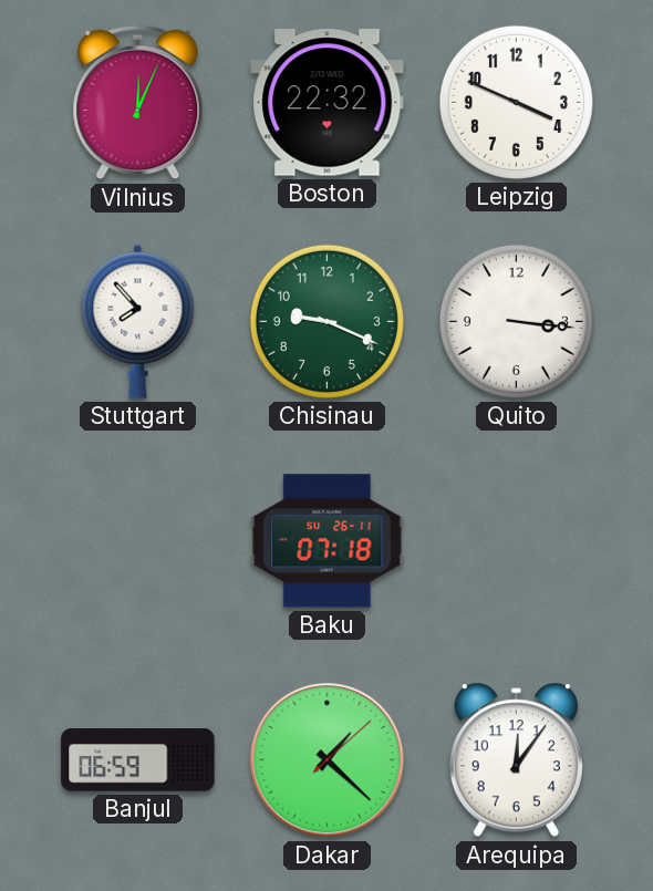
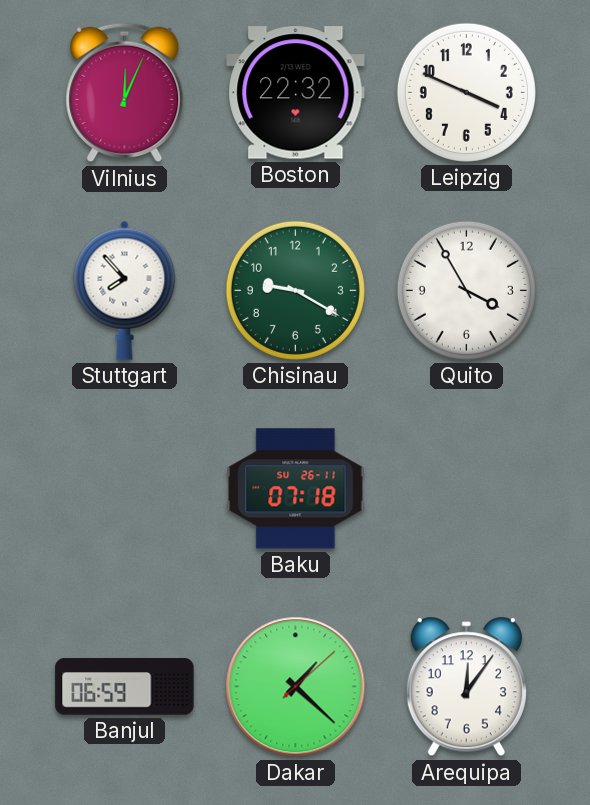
Chisinau: 9:19 -> 9:20
Quito: 3:16 -> 3:55
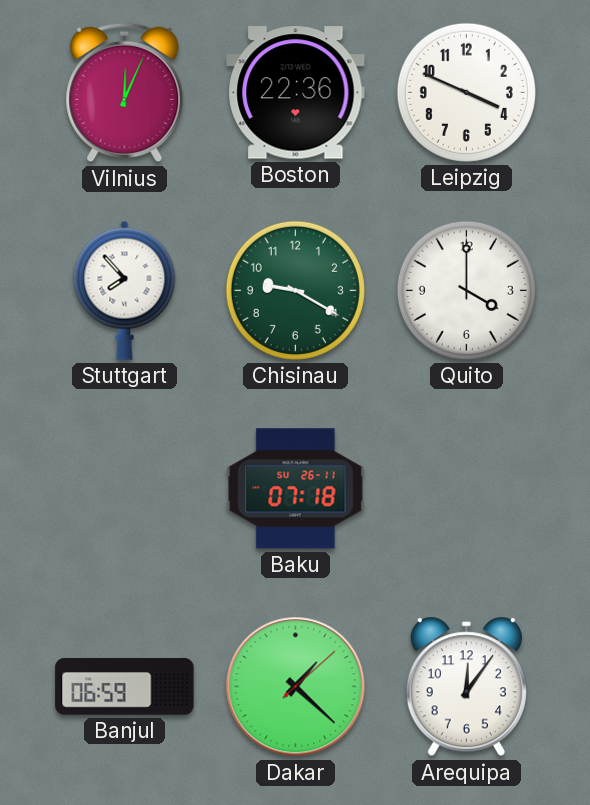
Boston: 22:32 -> 22:36
Quito: 3:55 -> 4:00
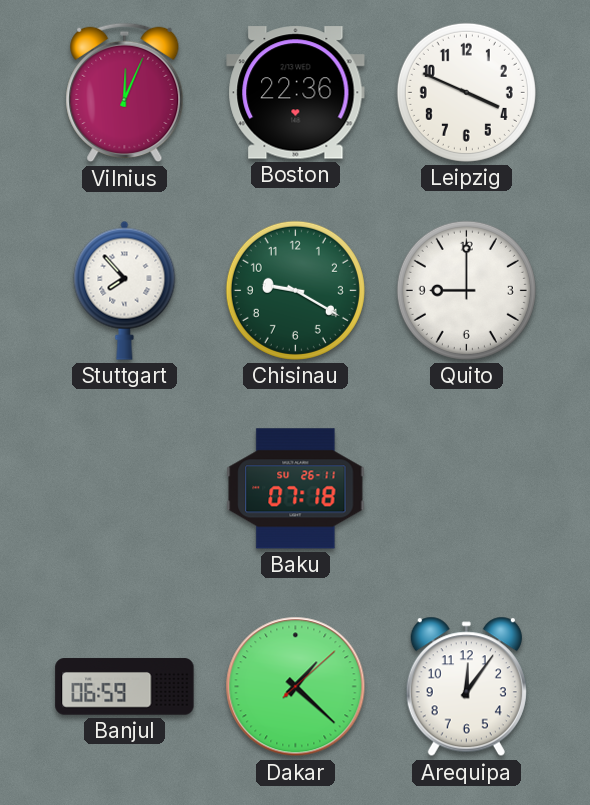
Quito: 4:00 -> 9:00
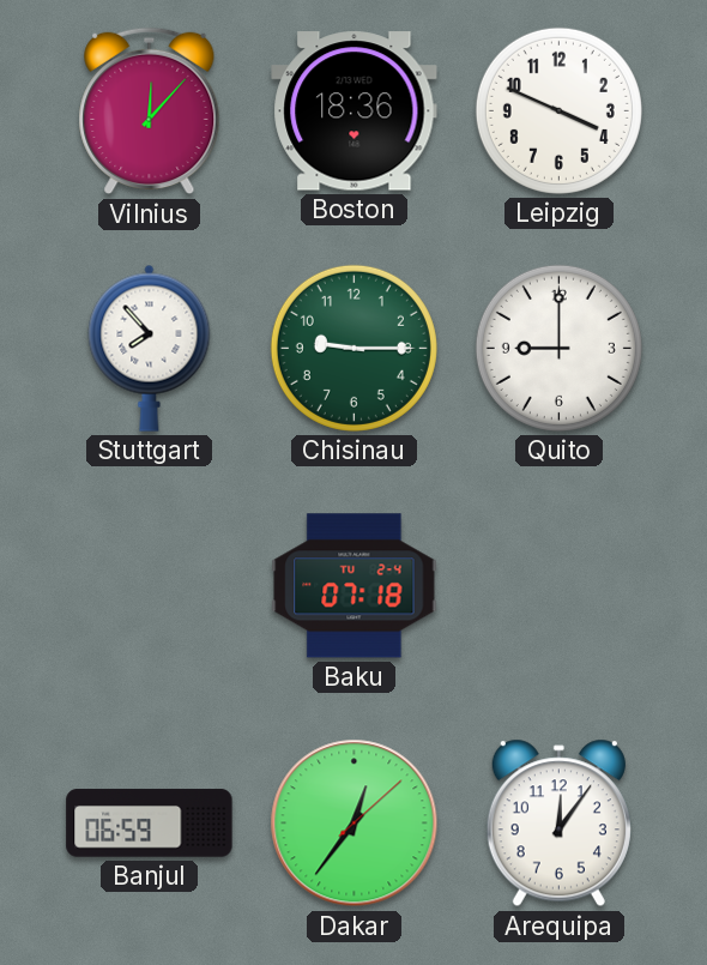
Vilnius: 12:04 -> 12:07
Boston: 22:36 -> 18:36
Chisinau: 9:20 -> 9:15
Baku date: SU 26-11 -> TU 2-4
Dakar: 1:22 -> 12:36
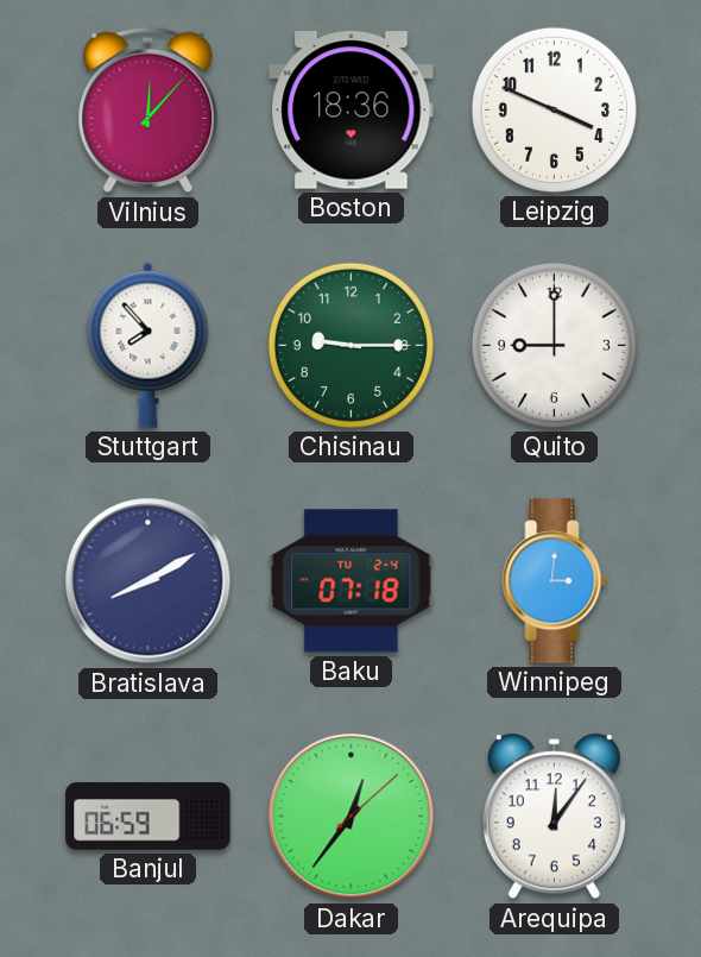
Bratislava: none -> 8:10
Winnipeg: none -> 3:01
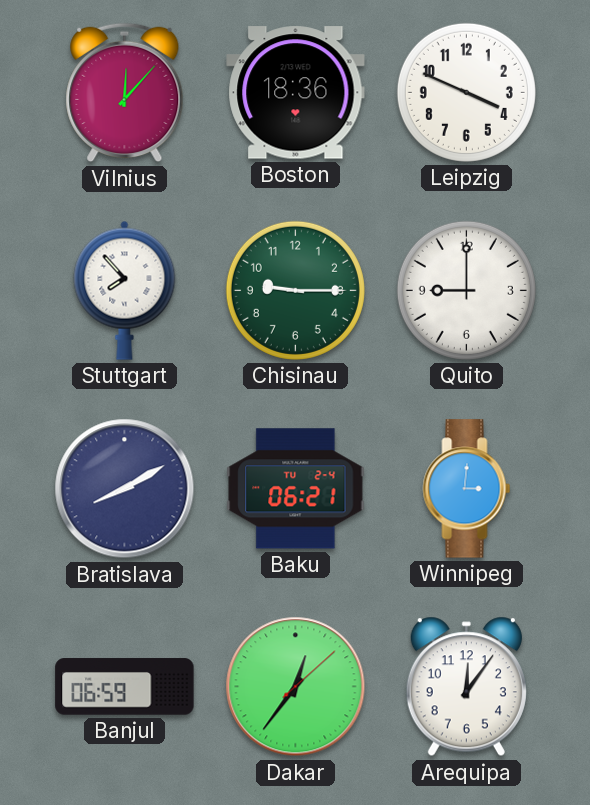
Baku: 07:18 -> 06:21
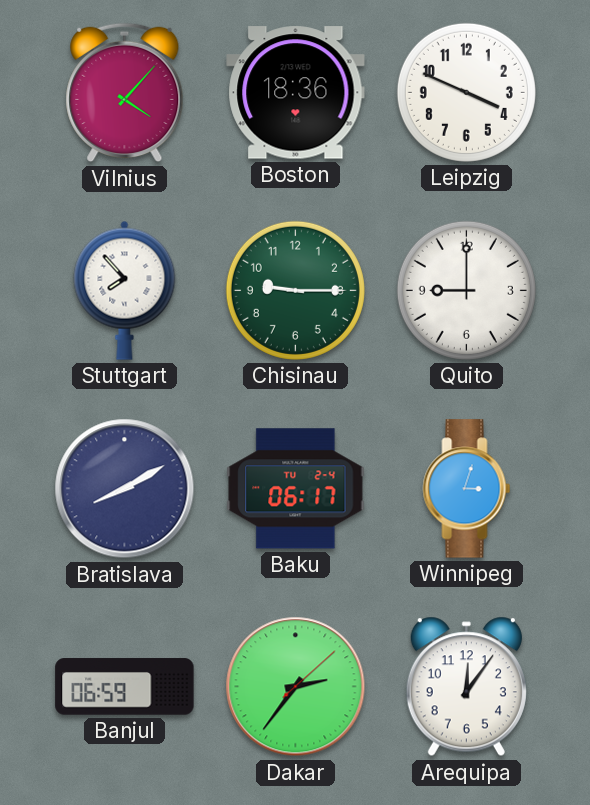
Vilnius: 12:07 -> 4:07
Baku: 06:21 -> 06:17
Winnipeg: 3:01 -> 3:03
Dakar: 12:36 -> 2:36
